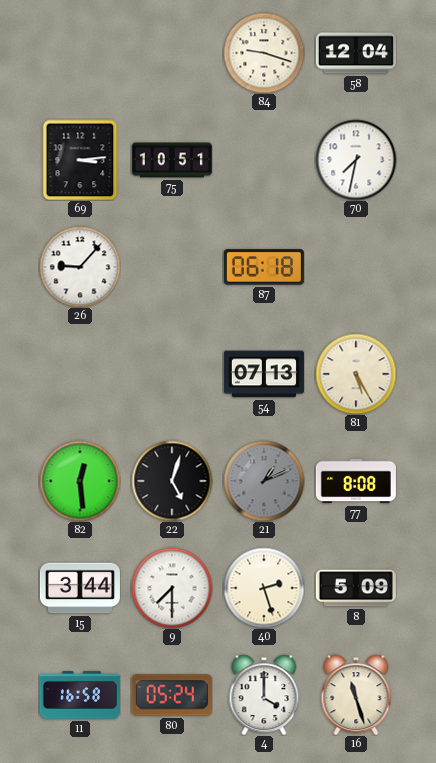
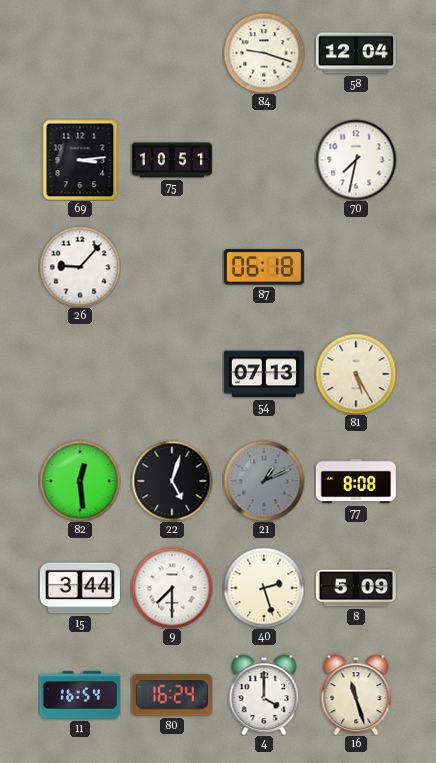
11: 16:58 -> 16:54
80: 05:24 -> 16:24
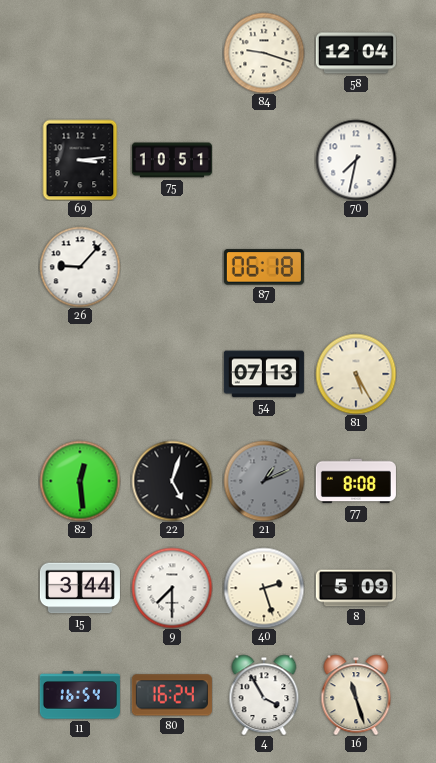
4: 4:00 -> 3:55
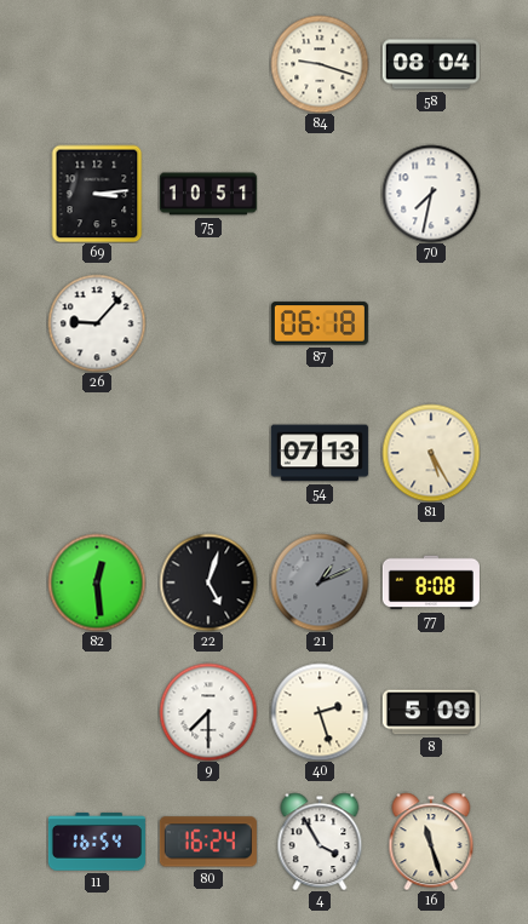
58: 12:04 -> 08:04
15: 3:44 -> none
